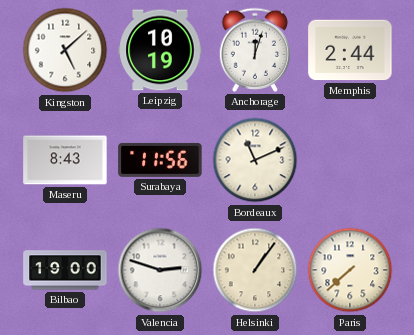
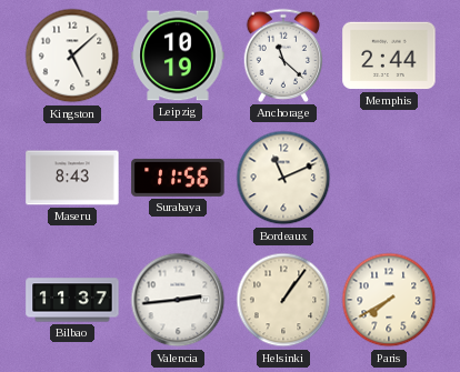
Anchorage: 12:03 -> 11:22
Bilbao: 19:00 -> 11:37
Valencia: 2:48 -> 2:44
Paris: 7:38 -> 7:40
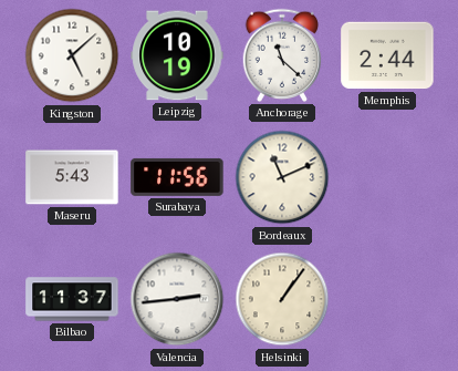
Maseru: 8:43 -> 5:43
Paris: 7:40 -> none
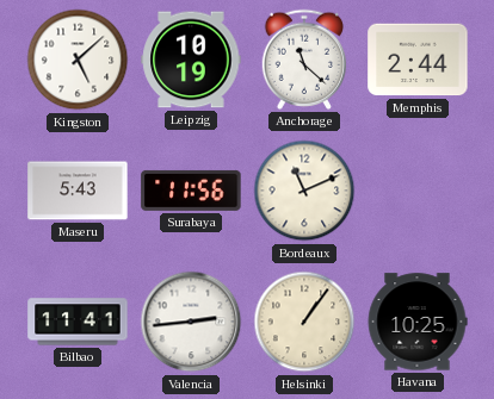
Bilbao: 11:37 -> 11:41
Havana: none -> 10:25
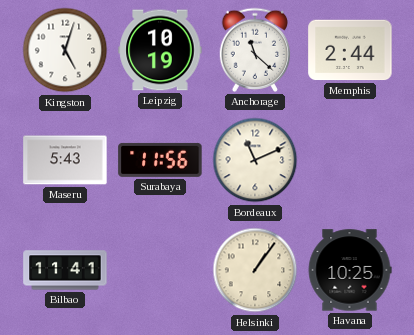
Kingston: 5:08 -> 5:03
Valencia: 2:44 -> none
